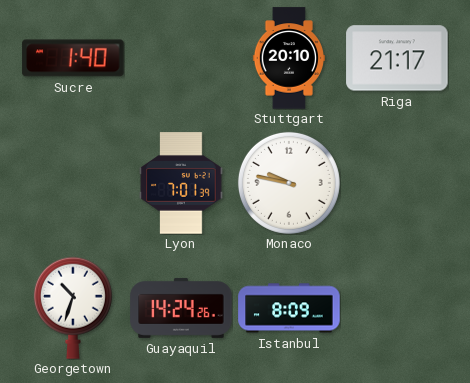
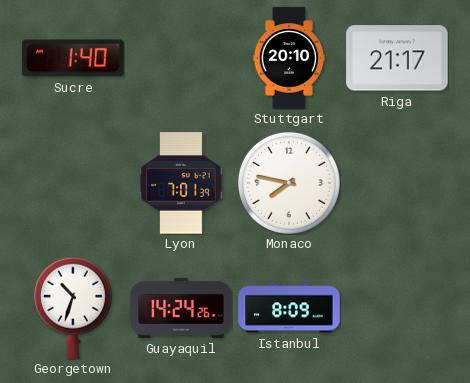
Monaco: 9:47 -> 7:47
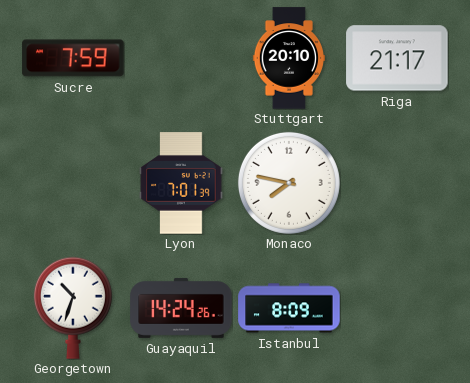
Sucre: 1:40 -> 7:59
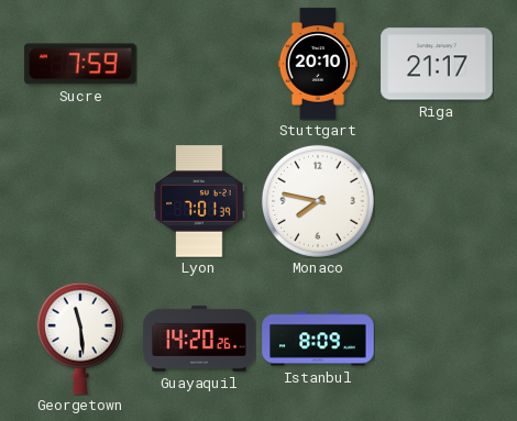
Georgetown: 10:33 -> 11:29
Guayaquil: 14:24 -> 14:20
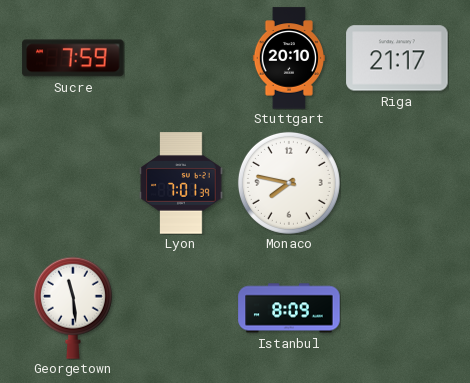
Guayaquil: 14:20 -> none
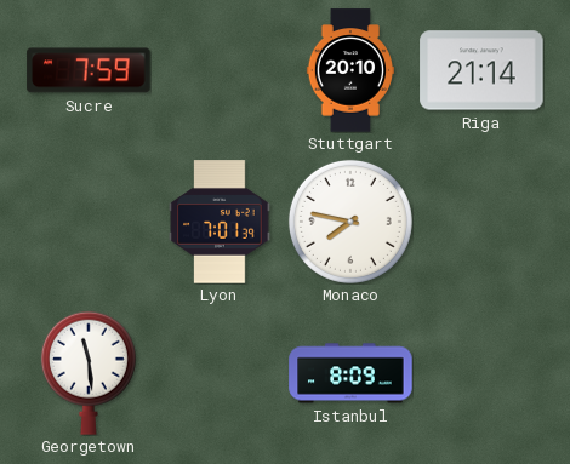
Riga: 21:17 -> 21:14
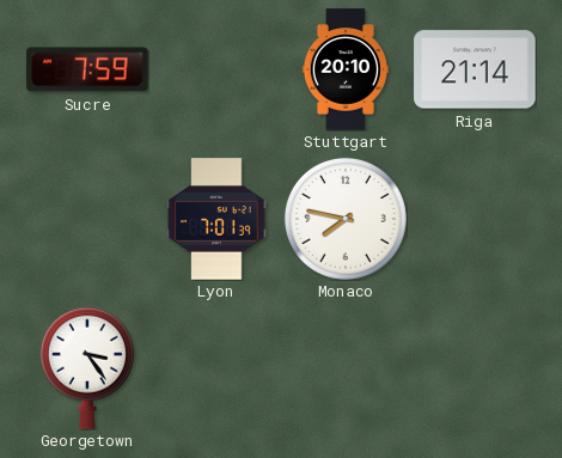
Georgetown: 11:29 -> 3:24
Istanbul: 8:09 -> none
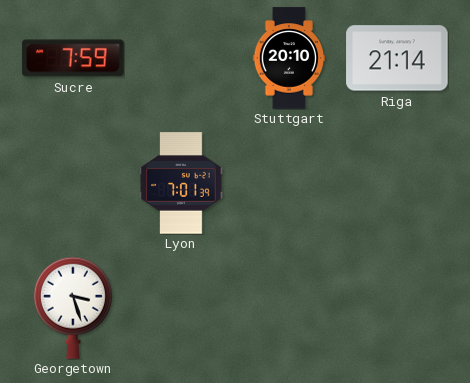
Monaco: 7:47 -> none
Georgetown: 3:24 -> 3:27
